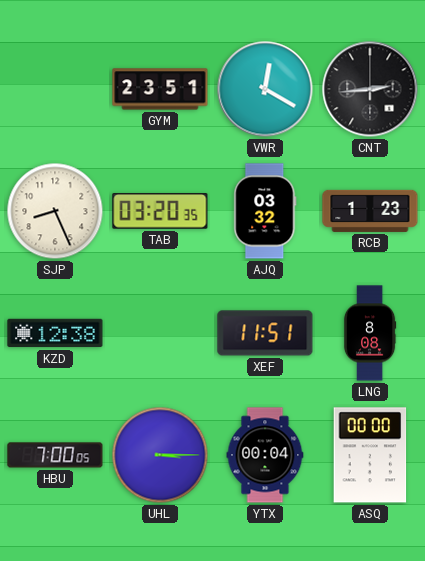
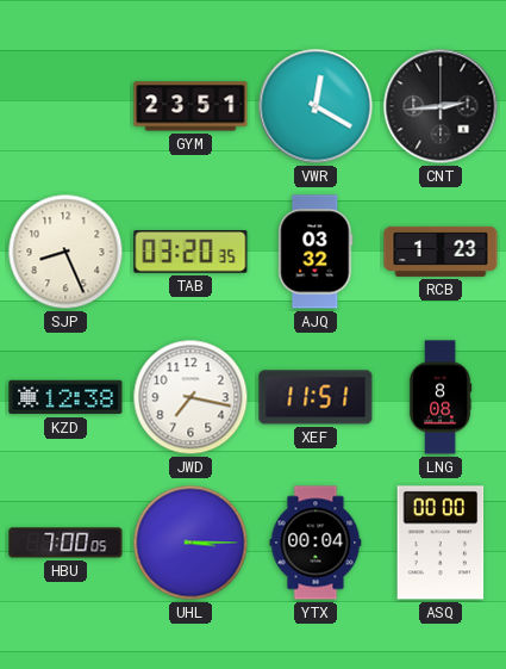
JWD: none -> 7:17
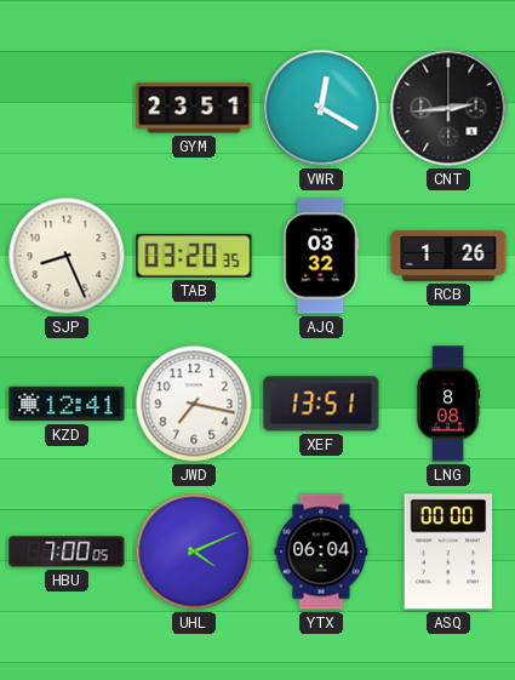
RCB: 1:23 -> 1:26
KZD: 12:38 -> 12:41
XEF: 11:51 -> 13:51
UHL: 3:15 -> 4:11
YTX: 00:04 -> 06:04
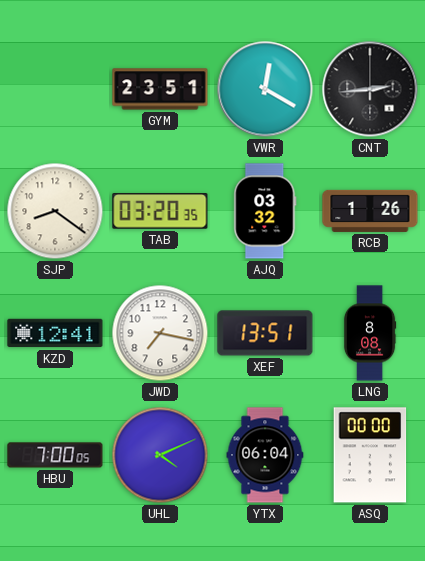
SJP: 8:26 -> 8:21
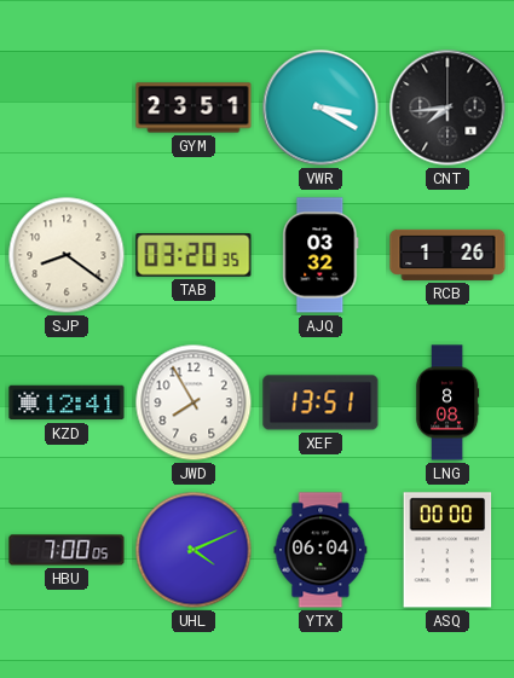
VWR: 12:20 -> 3:20
CNT: 2:44 -> 7:44
JWD: 7:17 -> 7:55
